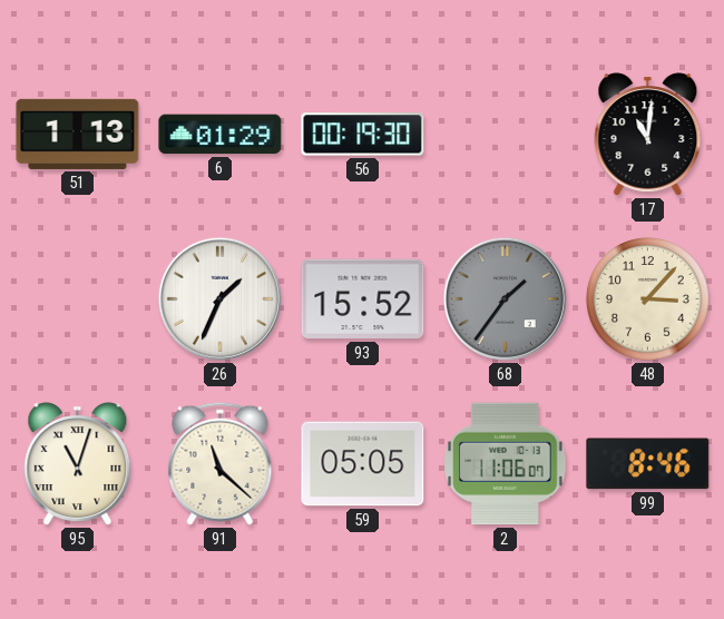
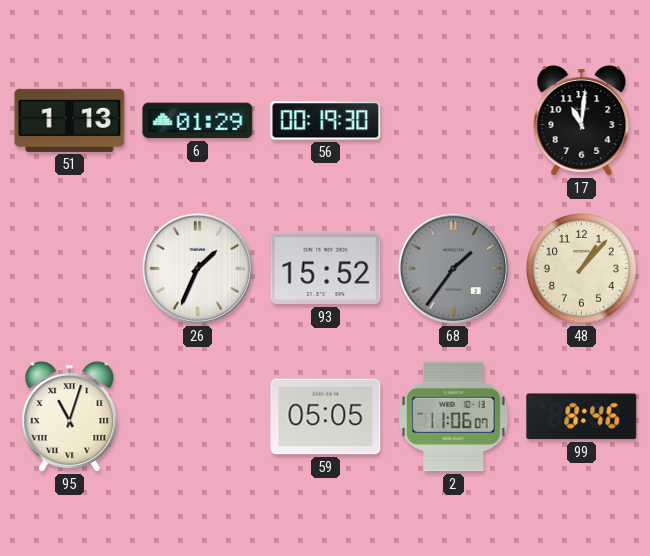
48: 3:07 -> 1:07
91: 11:22 -> none
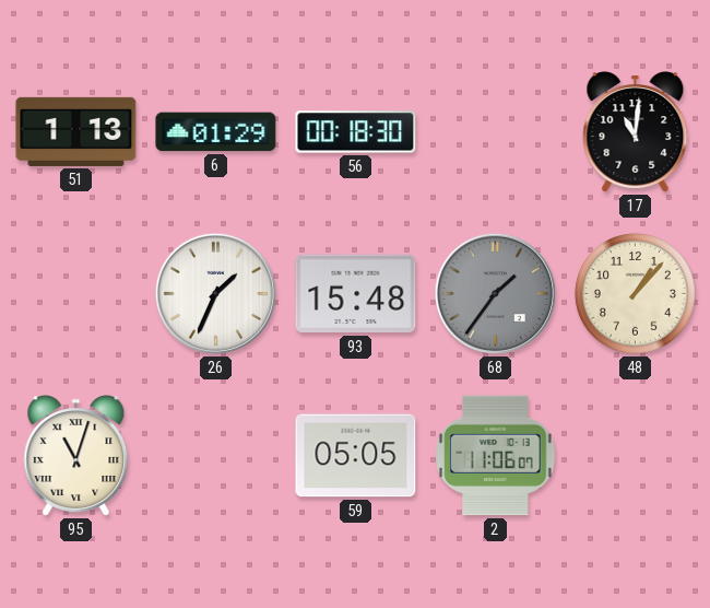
56: 00:19 -> 00:18
93: 15:52 -> 15:48
99: 8:46 -> none
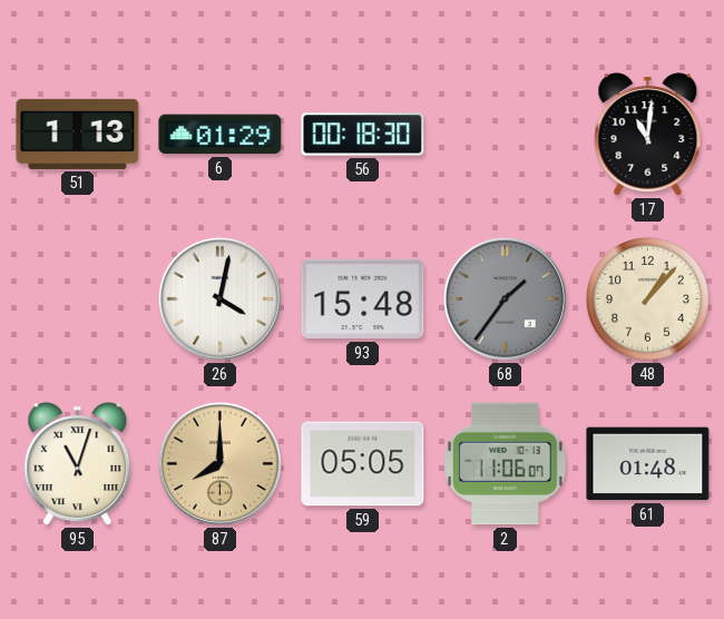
26: 1:34 -> 4:02
87: none -> 8:00
61: none -> 01:48
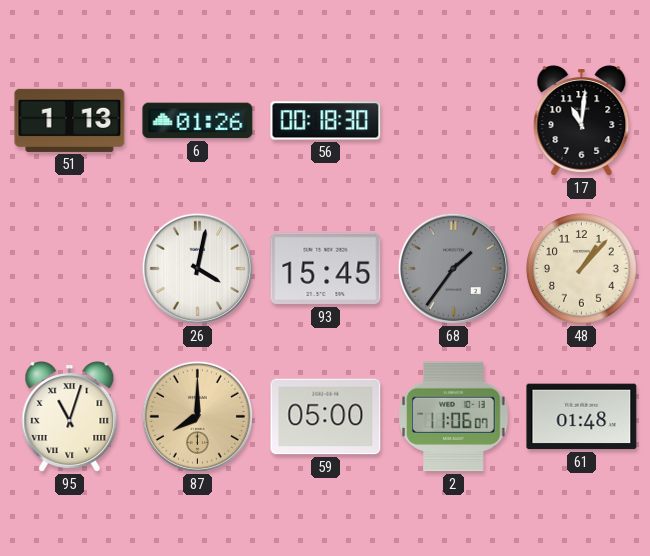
6: 01:29 -> 01:26
93: 15:48 -> 15:45
59: 05:05 -> 05:00
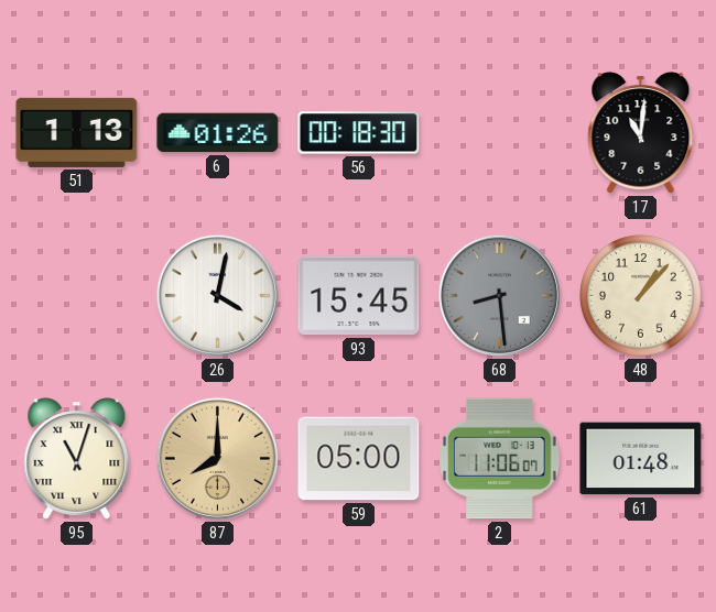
68: 1:36 -> 8:29
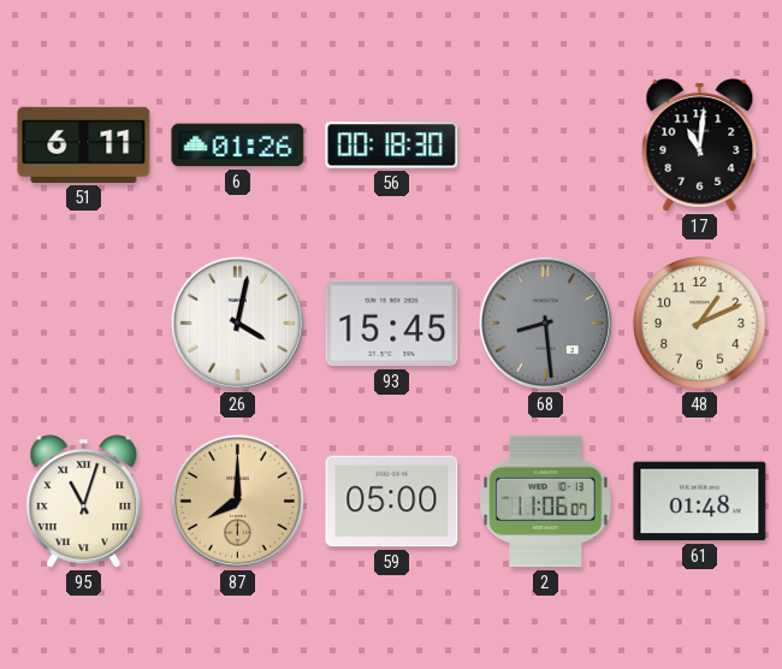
51: 1:13 -> 6:11
48: 1:07 -> 1:11
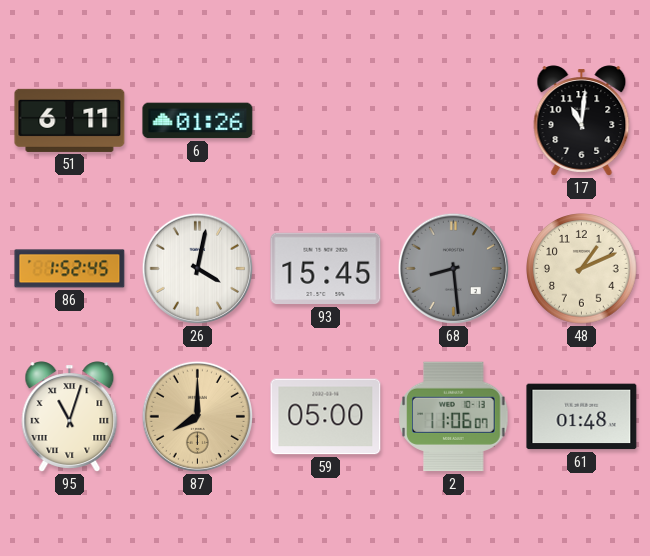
56: 00:18 -> none
86: none -> 1:52
